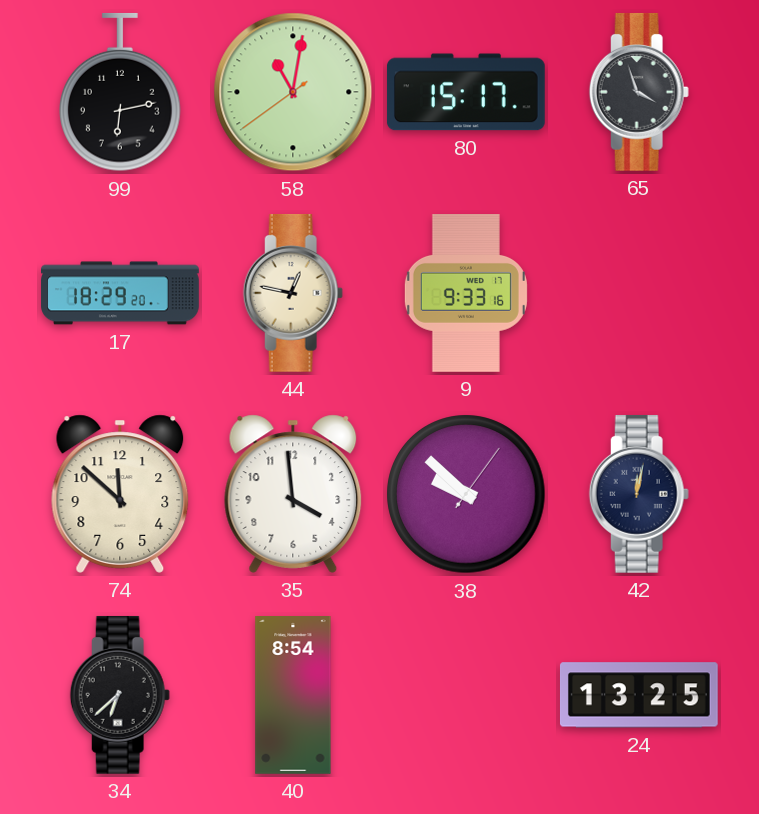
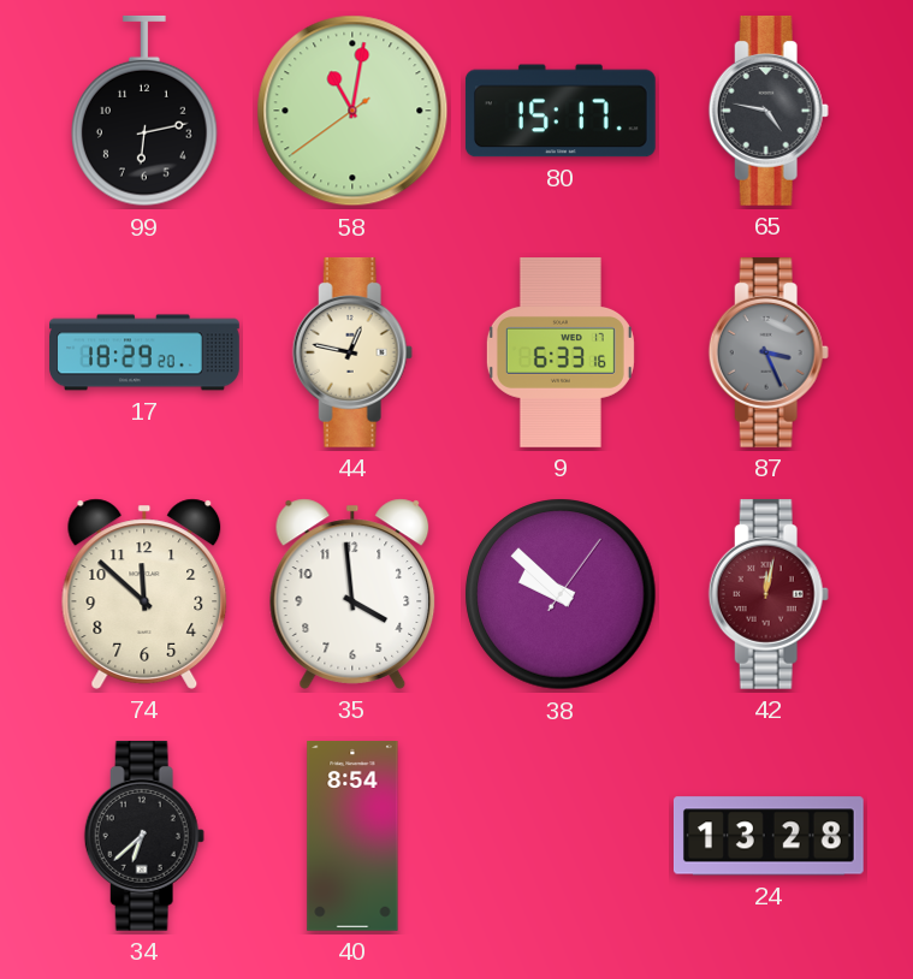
65: 3:57 -> 4:47
9: 9:33 -> 6:33
87: none -> 3:26
42 dial: navy -> burgundy
24: 13:25 -> 13:28
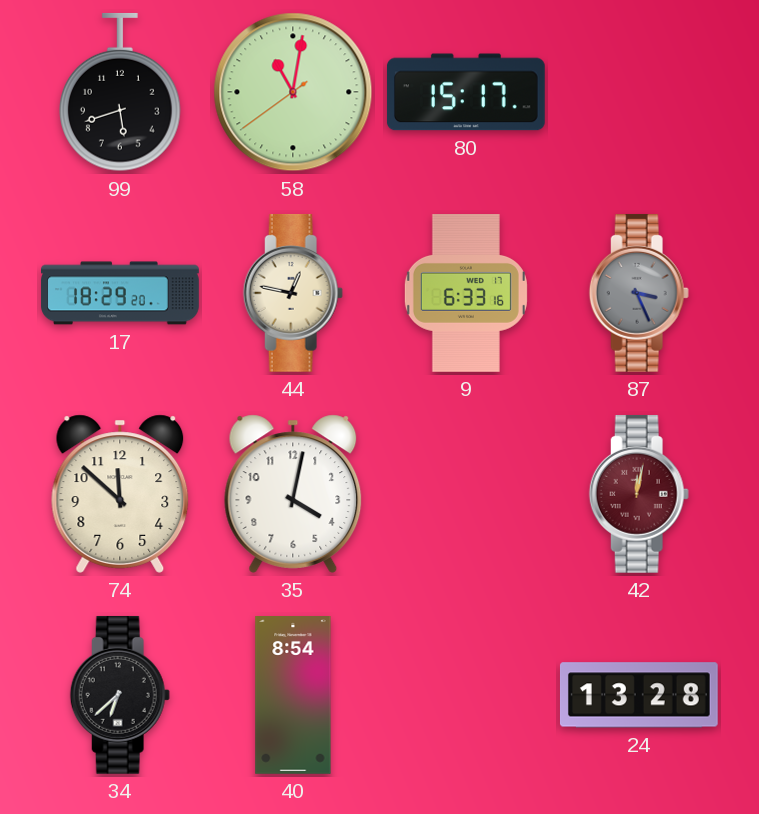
99: 6:13 -> 5:42
65: 4:47 -> none
35: 3:59 -> 4:02
38: 9:52 -> none
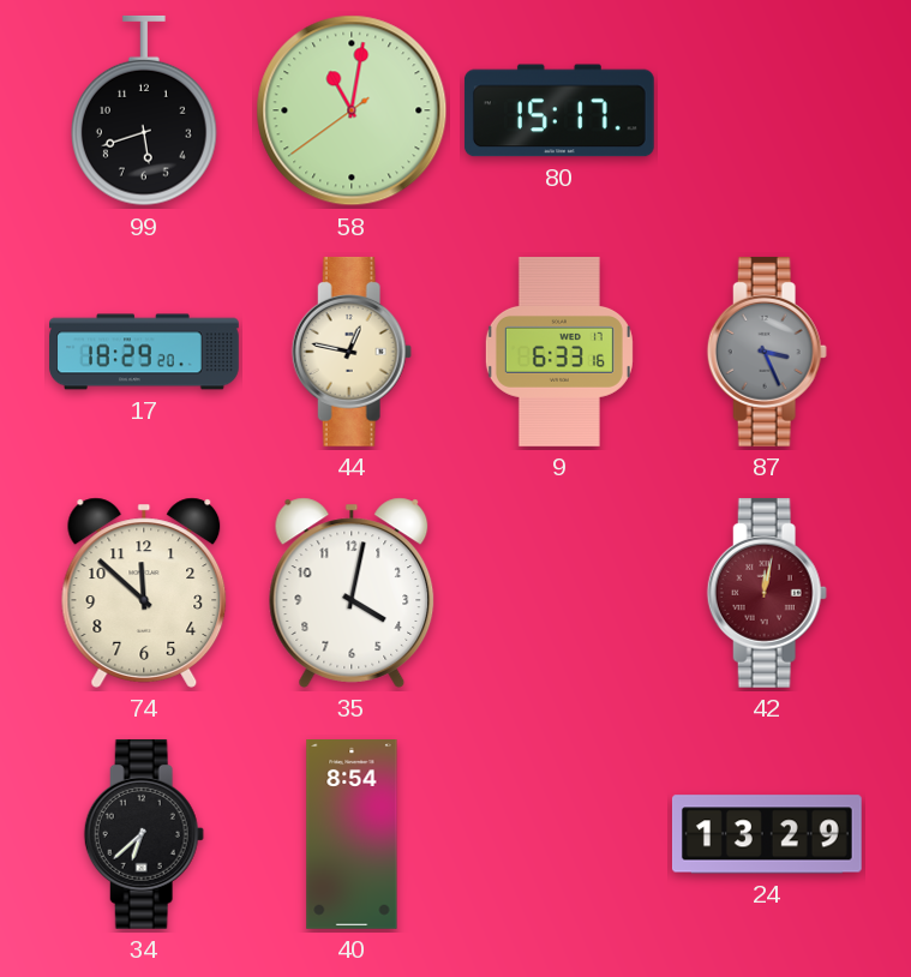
24: 13:28 -> 13:29
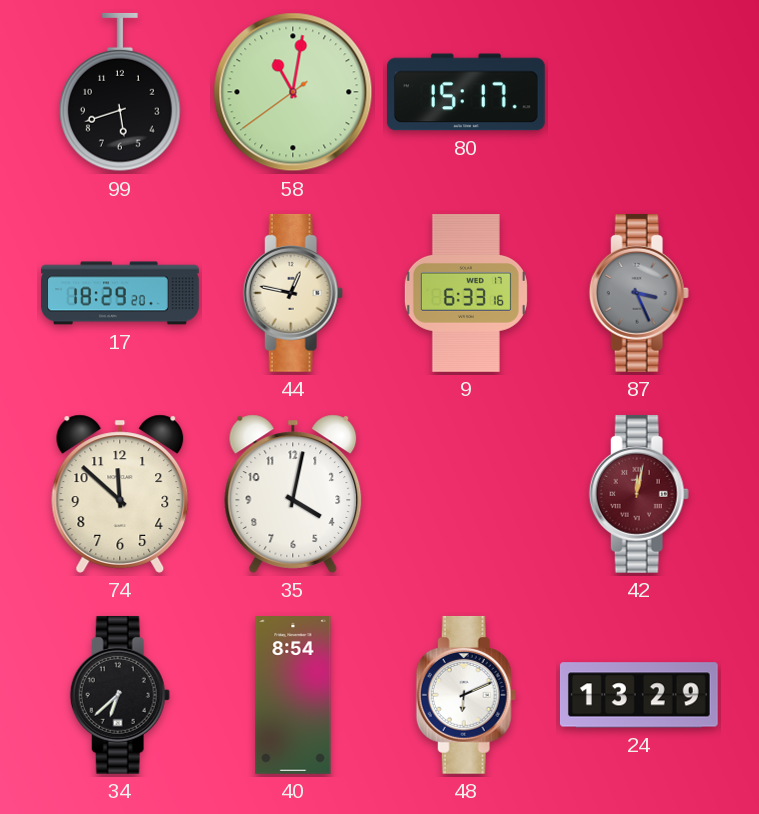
48: none -> 6:11
